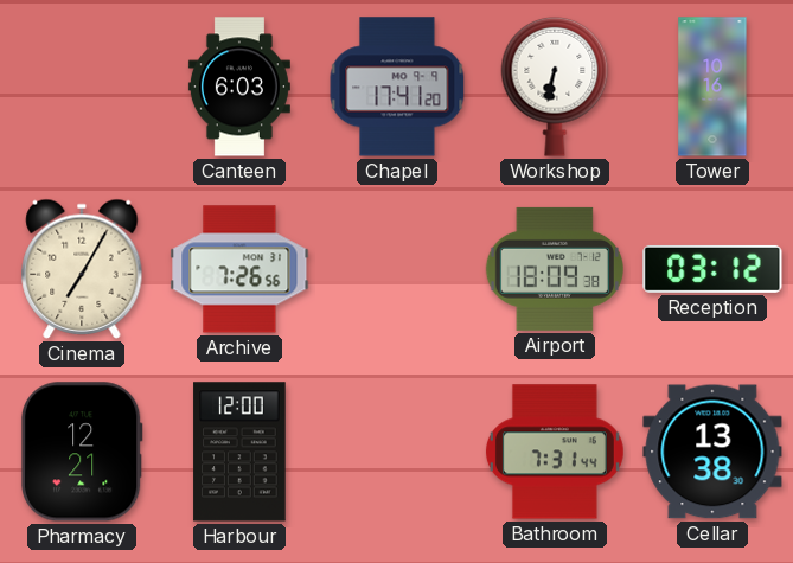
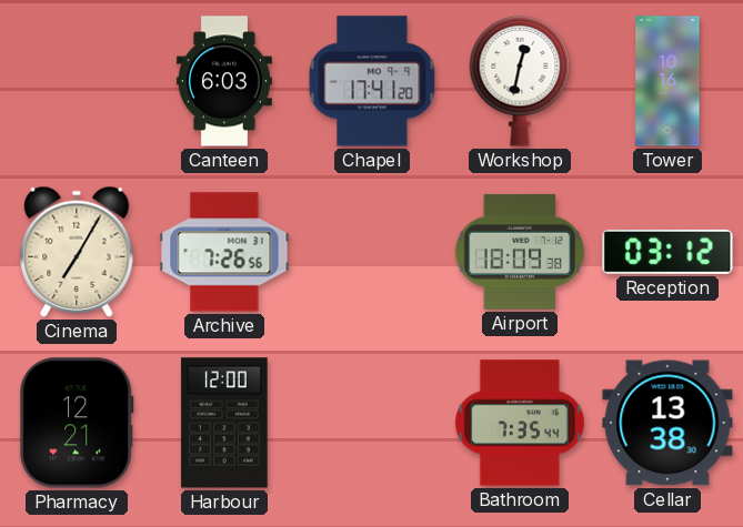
Workshop: 6:32 -> 12:32
Bathroom: 7:31 -> 7:35
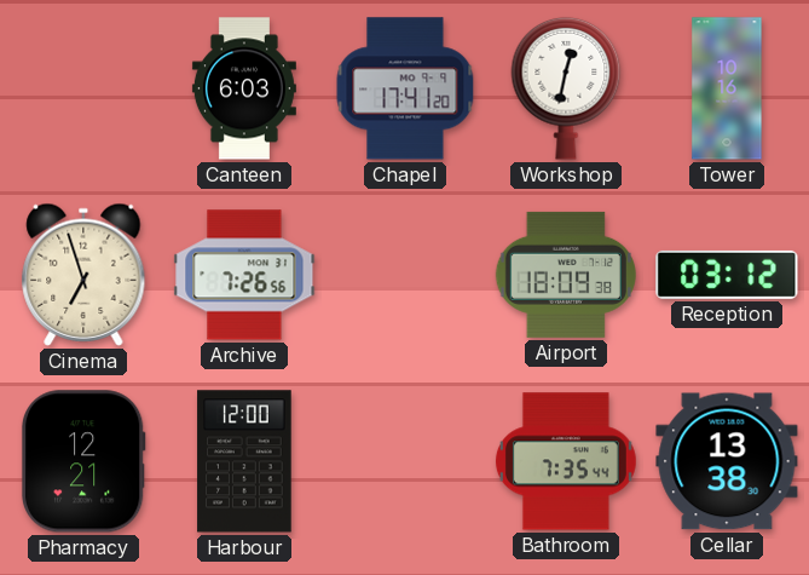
Cinema: 7:05 -> 6:57
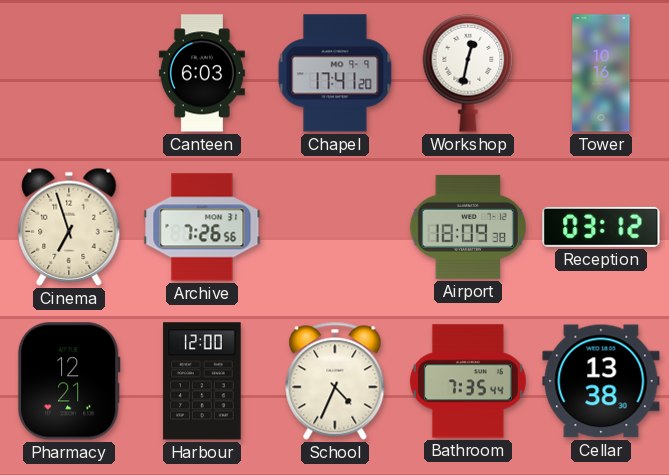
School: none -> 4:34
